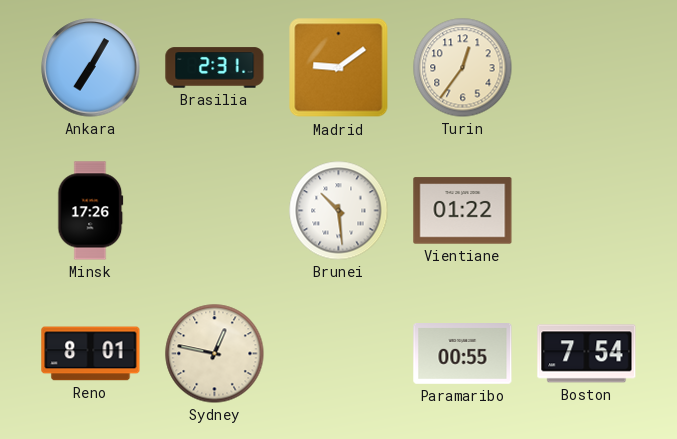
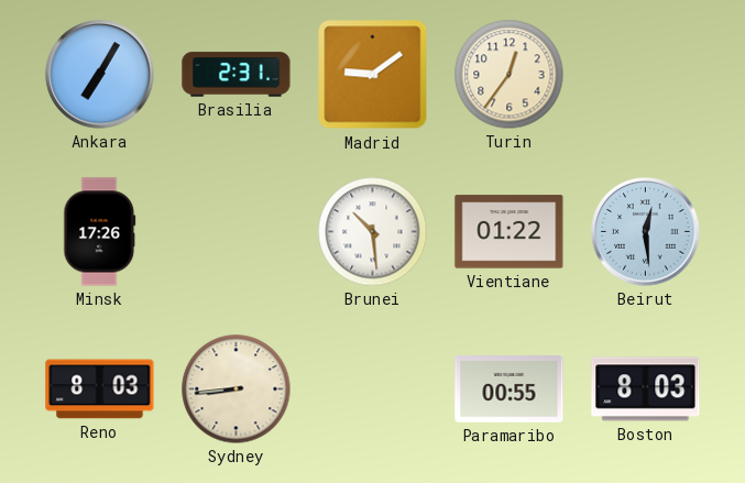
Beirut: none -> 12:29
Reno: 8:01 -> 8:03
Sydney: 12:47 -> 8:44
Boston: 7:54 -> 8:03
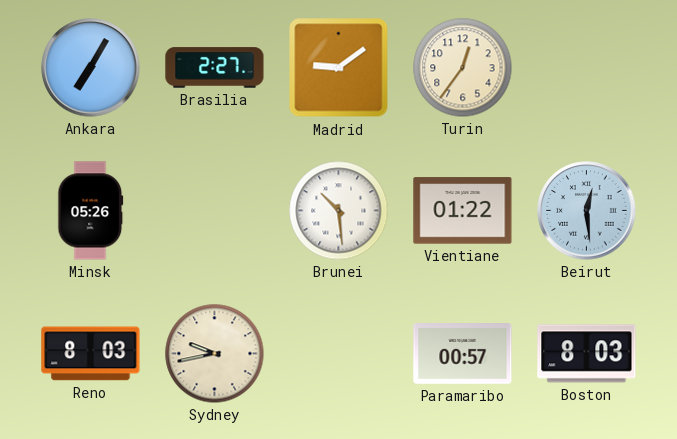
Brasilia: 2:31 -> 2:27
Minsk: 17:26 -> 05:26
Sydney: 8:44 -> 9:43
Paramaribo: 00:55 -> 00:57
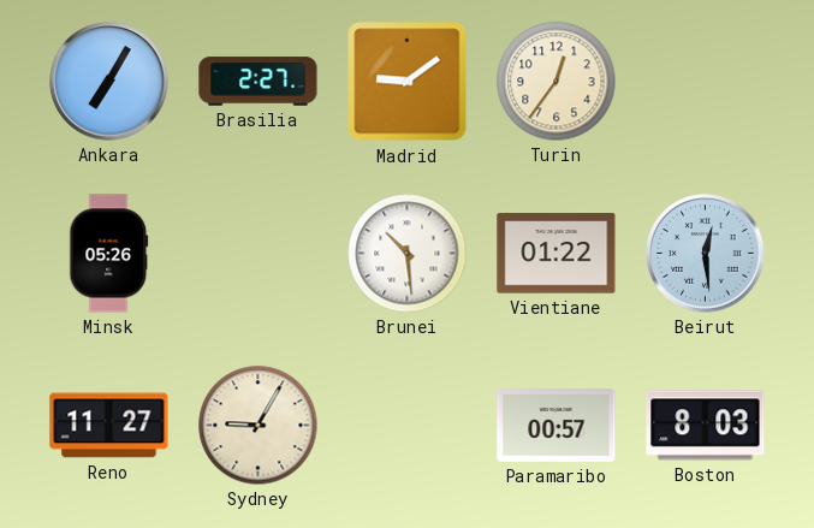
Reno: 8:03 -> 11:27
Sydney: 9:43 -> 9:05
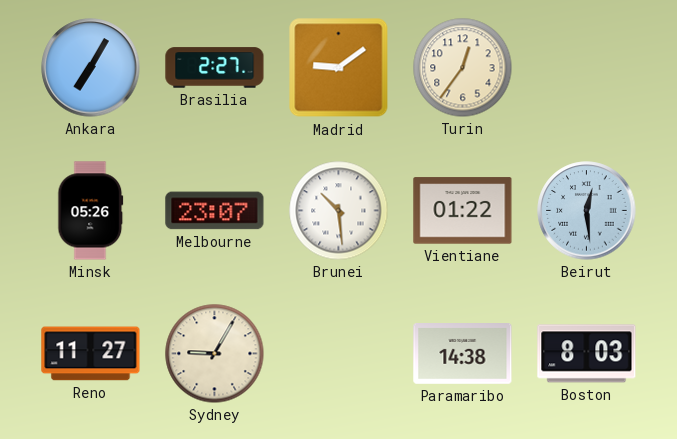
Melbourne: none -> 23:07
Paramaribo: 00:57 -> 14:38
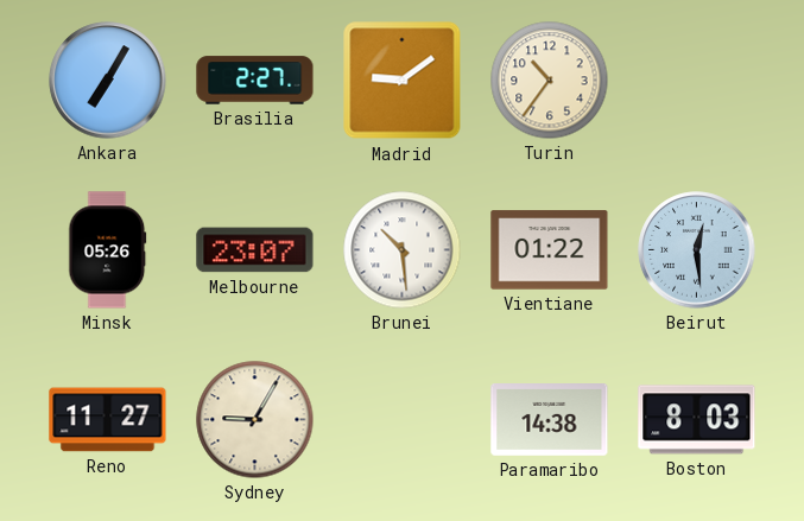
Turin: 12:36 -> 10:36
